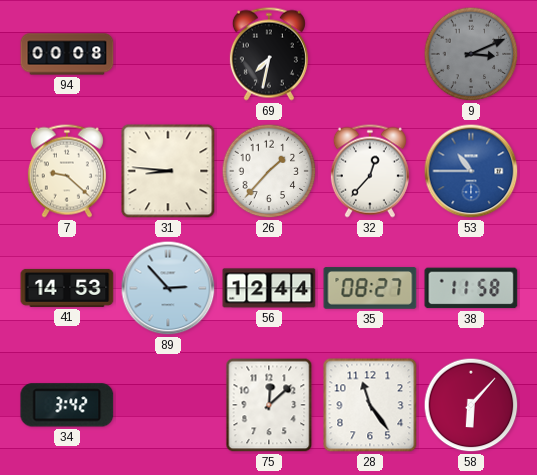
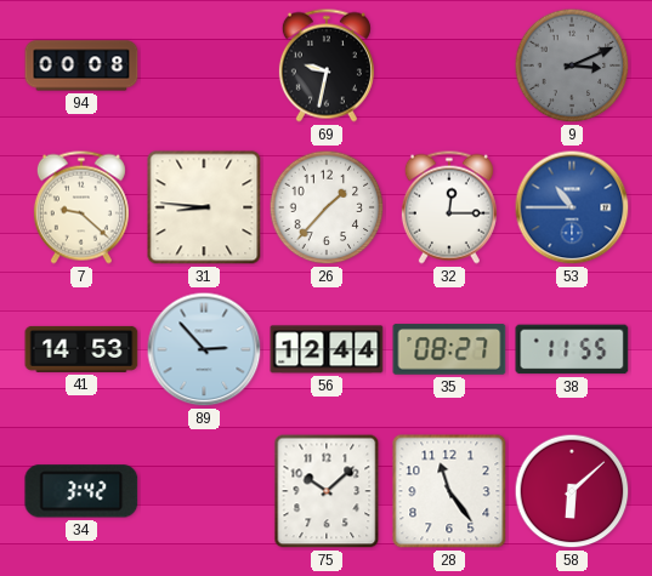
69: 7:32 -> 9:32
32: 12:37 -> 12:15
38: 11:58 -> 11:55
75: 12:08 -> 10:08
58: 6:07 -> 6:08
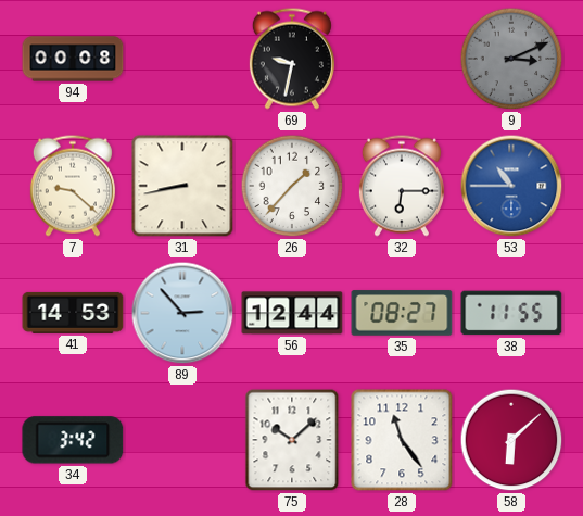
31: 8:46 -> 8:43
32: 12:15 -> 6:15
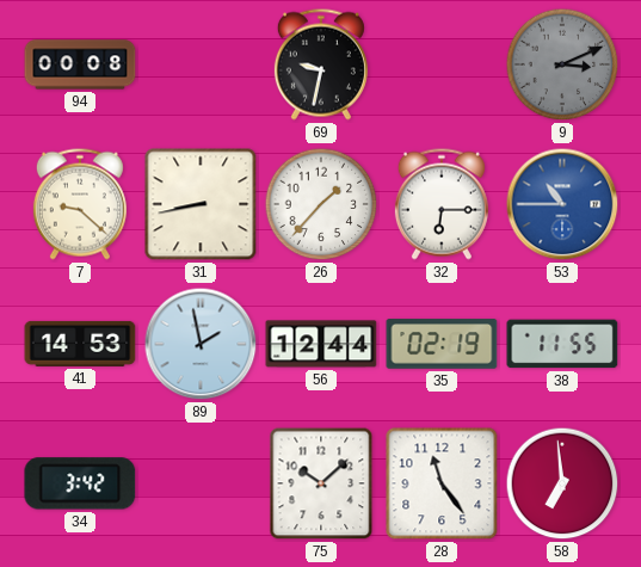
89: 2:53 -> 1:58
35: 08:27 -> 02:19
58: 6:08 -> 6:59
